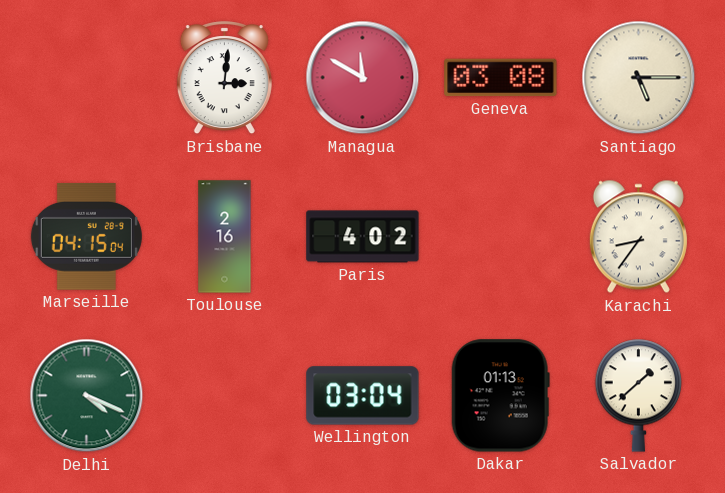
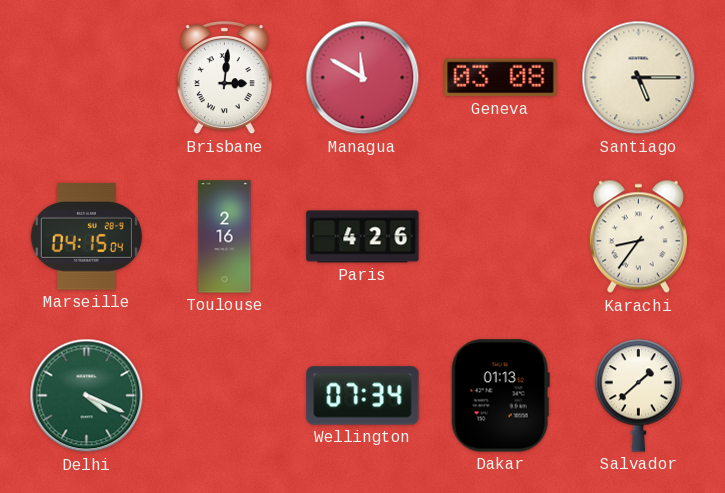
Paris: 4:02 -> 4:26
Wellington: 03:04 -> 07:34
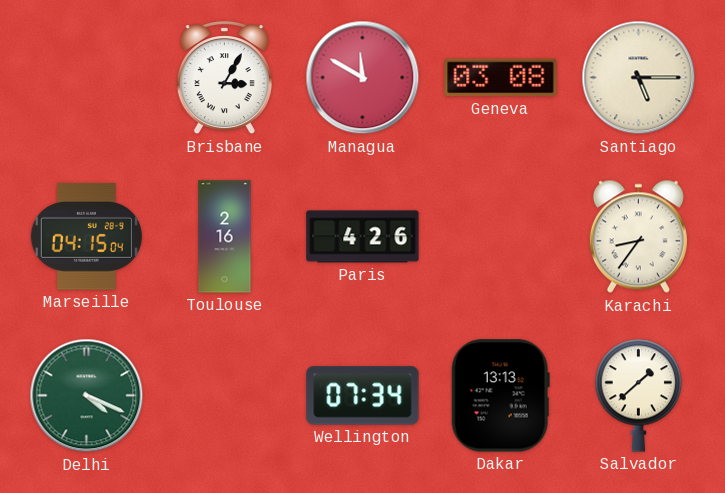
Brisbane: 3:01 -> 3:05
Dakar: 01:13 -> 13:13
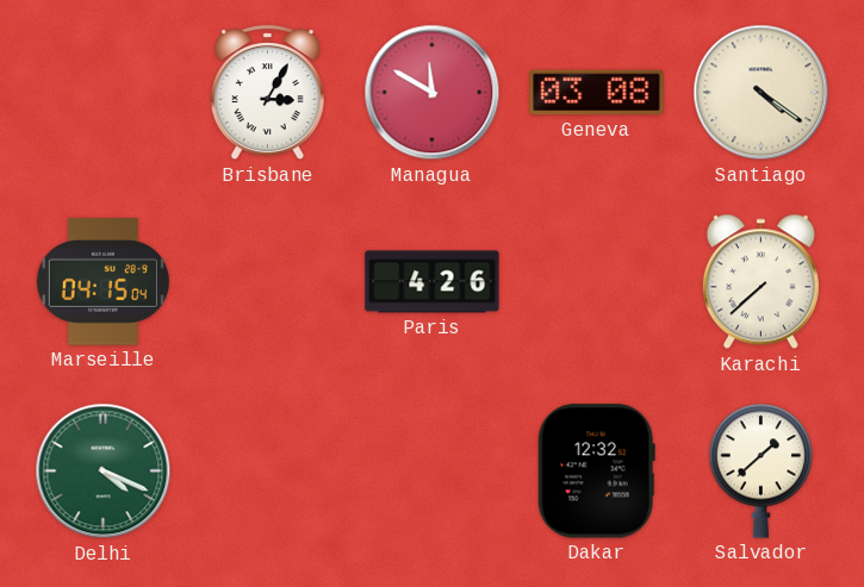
Santiago: 5:15 -> 4:21
Toulouse: 2:16 -> none
Karachi: 8:36 -> 7:38
Wellington: 07:34 -> none
Dakar: 13:13 -> 12:32
